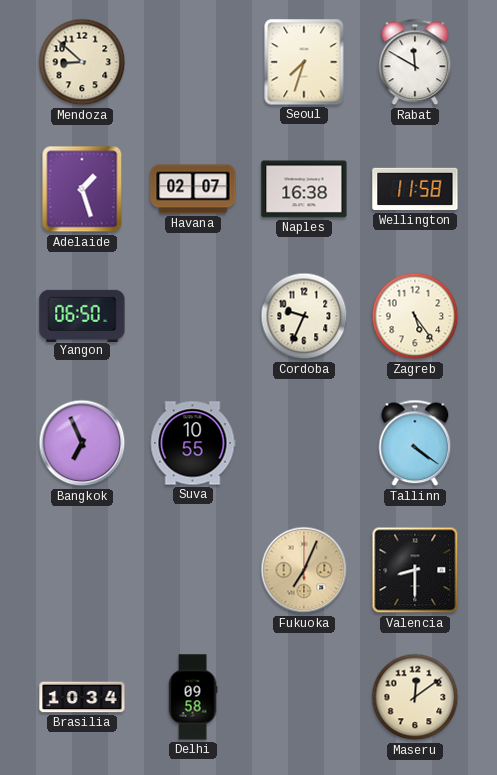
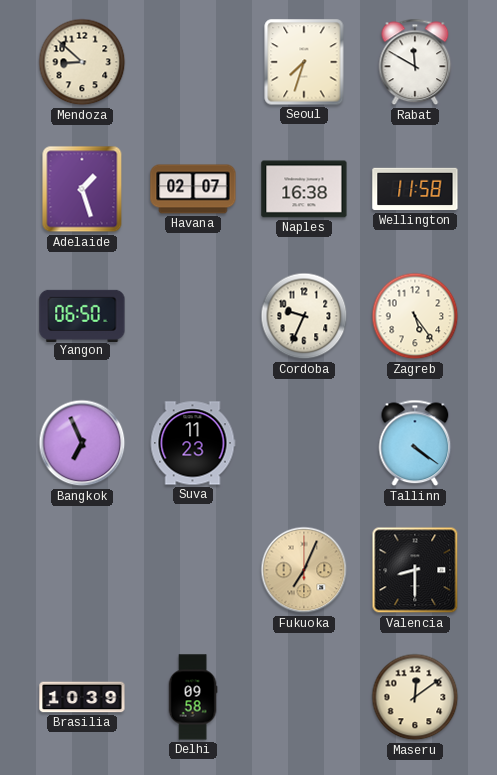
Suva: 10:55 -> 11:23
Brasilia: 10:34 -> 10:39
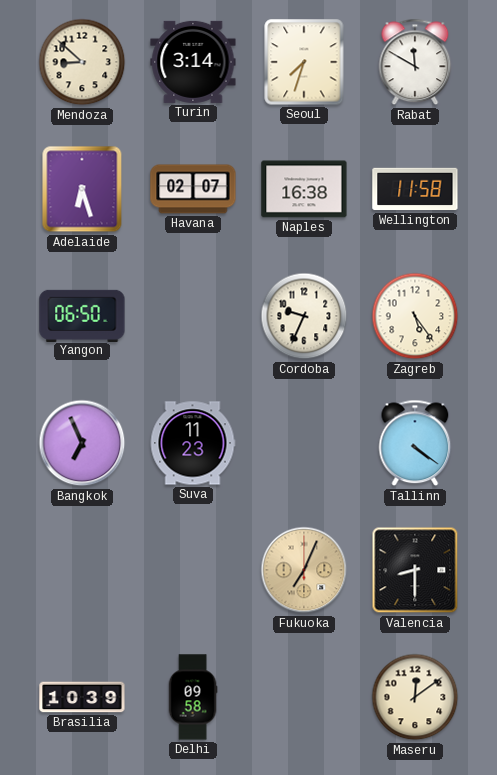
Turin: none -> 3:14
Adelaide: 1:27 -> 6:27
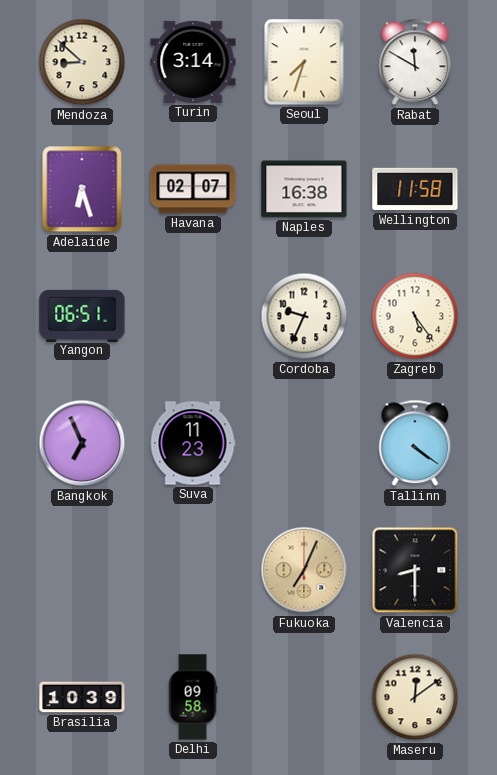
Yangon: 06:50 -> 06:51
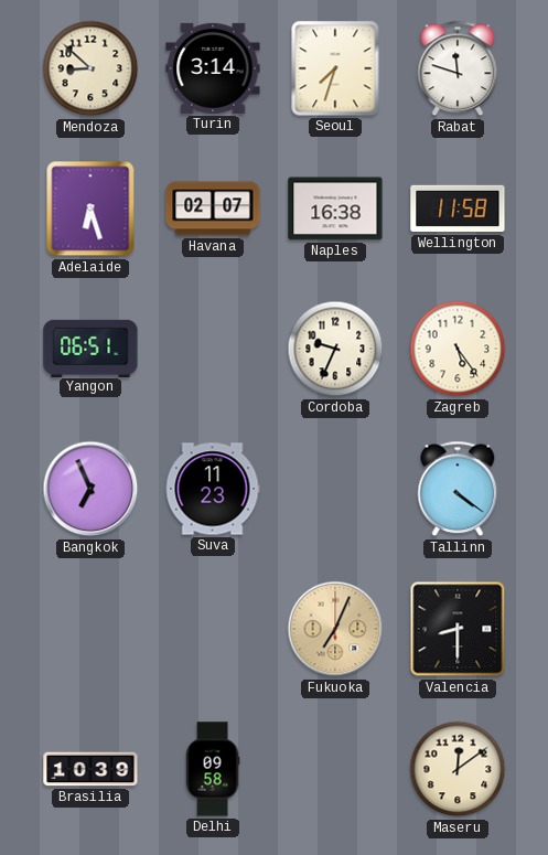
Rabat: 11:50 -> 11:48
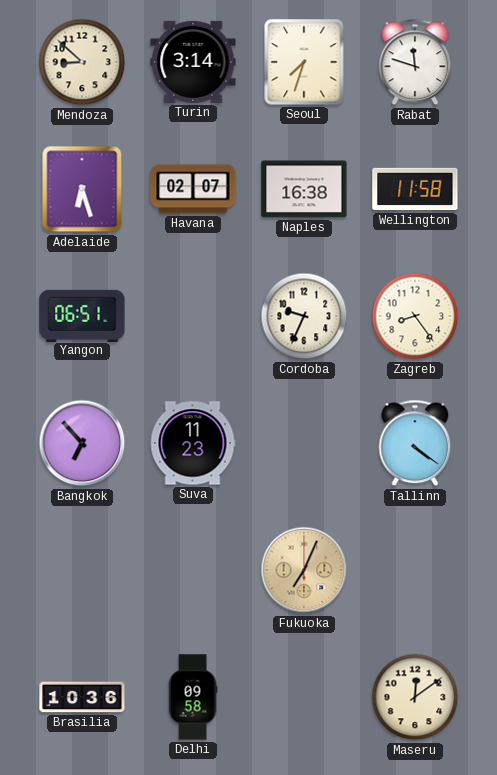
Zagreb: 5:24 -> 8:24
Bangkok: 6:56 -> 6:53
Valencia: 8:30 -> none
Brasilia: 10:39 -> 10:36
